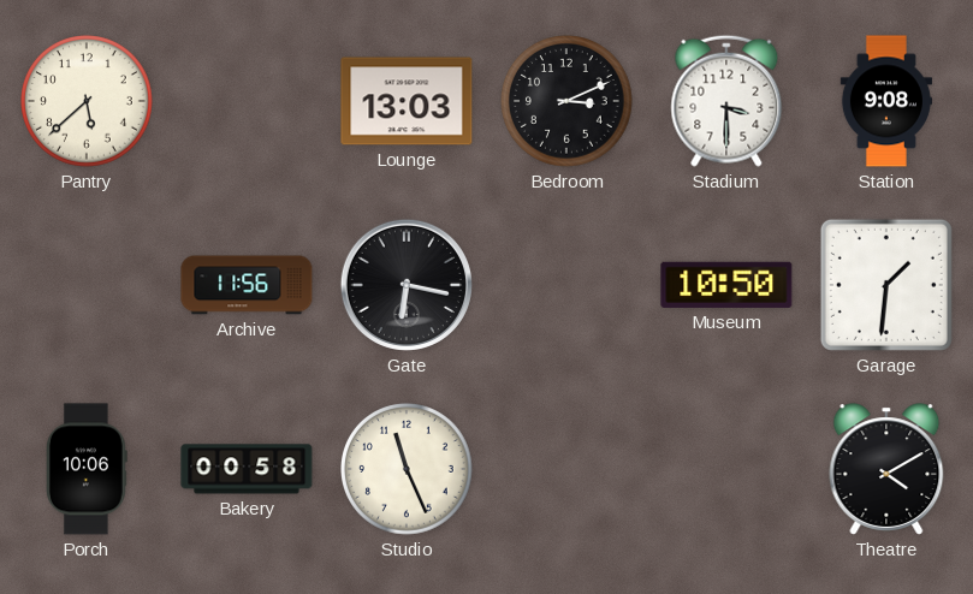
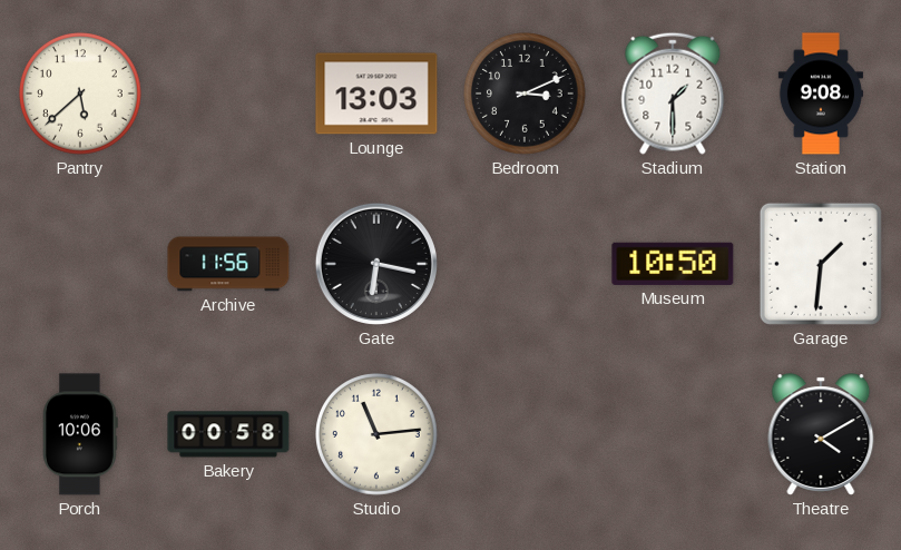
Stadium: 3:30 -> 1:30
Studio: 11:26 -> 11:14
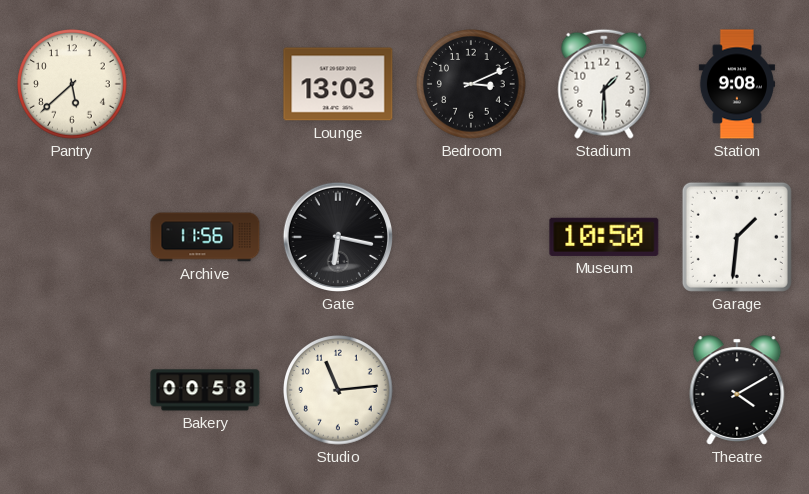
Porch: 10:06 -> none
